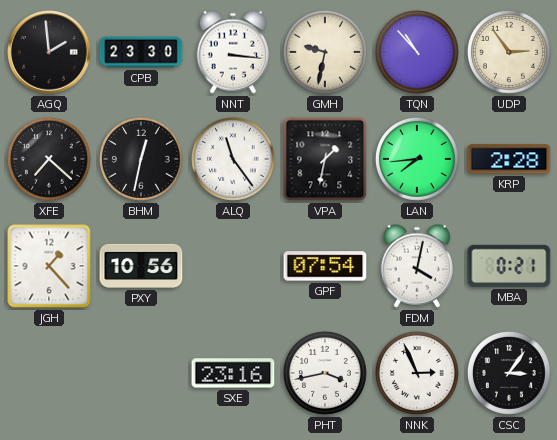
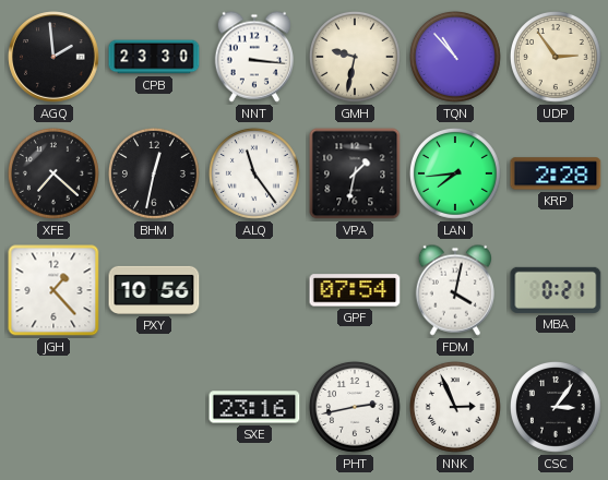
PHT: 3:43 -> 2:43
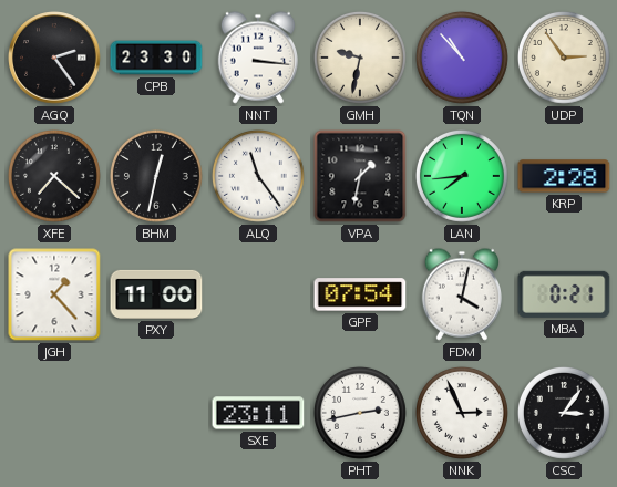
AGQ: 1:59 -> 2:24
PXY: 10:56 -> 11:00
SXE: 23:16 -> 23:11
